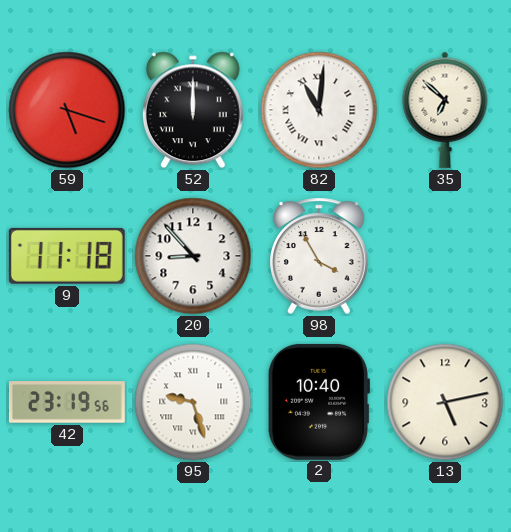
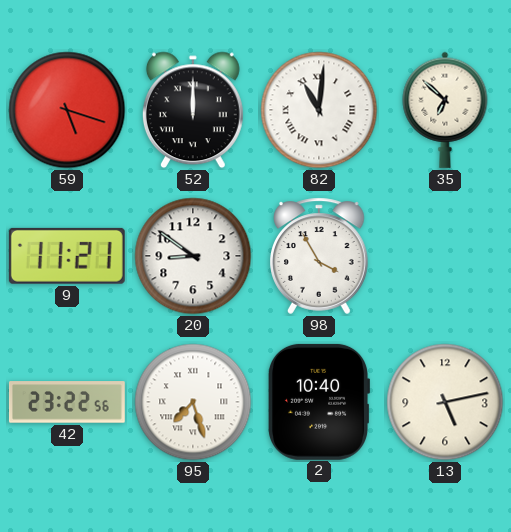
9: 11:18 -> 11:21
20: 8:53 -> 8:51
42: 23:19 -> 23:22
95: 9:27 -> 7:27
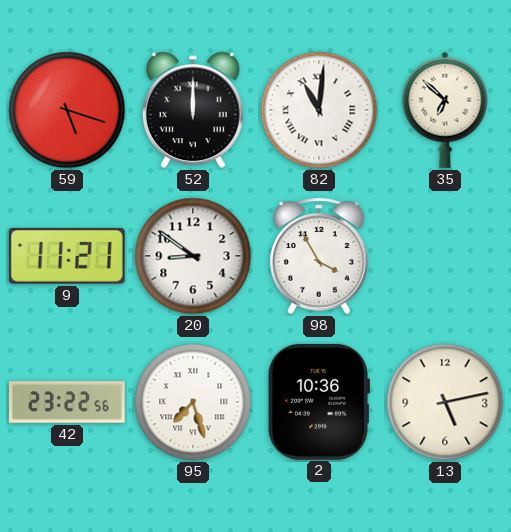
2: 10:40 -> 10:36
